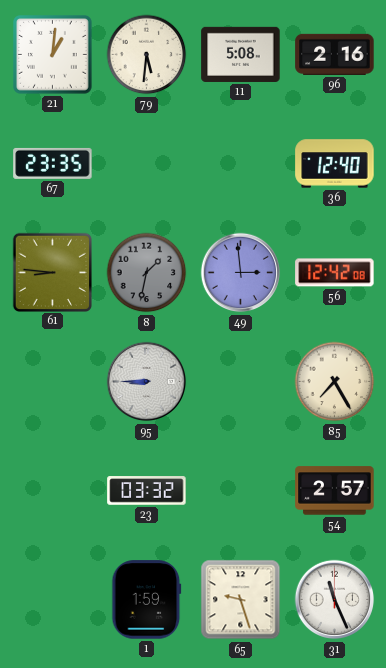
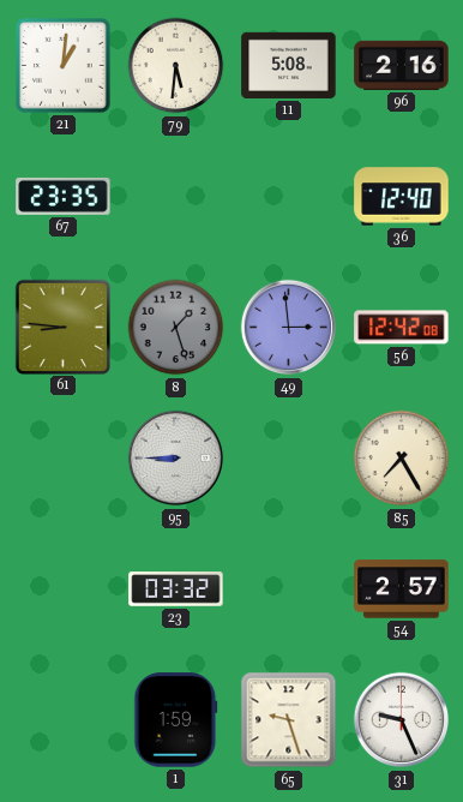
8: 1:32 -> 1:27
31: 11:26 -> 9:26
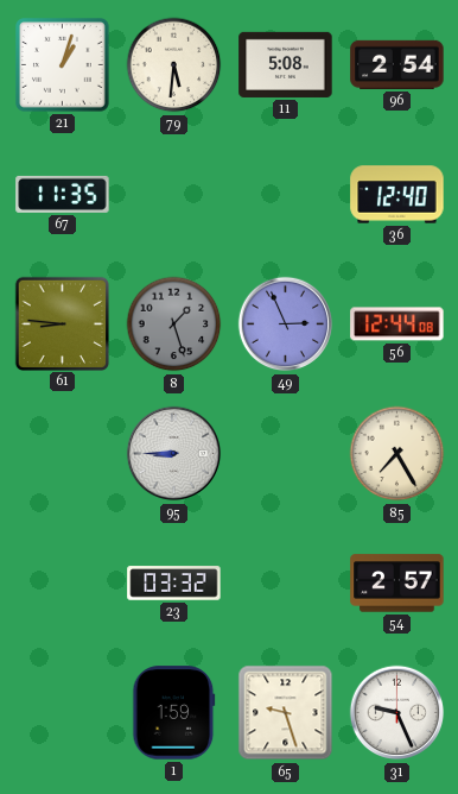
21: 1:01 -> 1:03
96: 2:16 -> 2:54
67: 23:35 -> 11:35
49: 2:59 -> 2:56
56: 12:42 -> 12:44
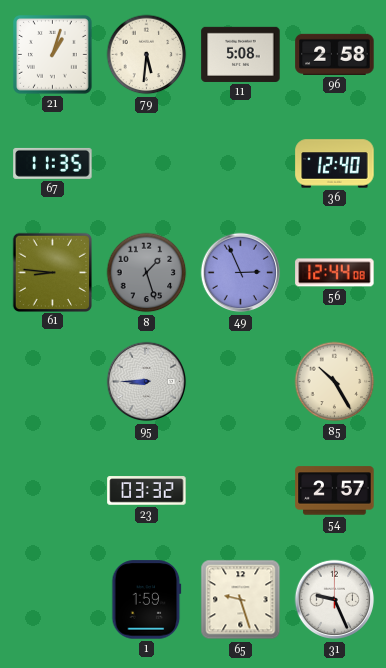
96: 2:54 -> 2:58
85: 7:25 -> 10:25
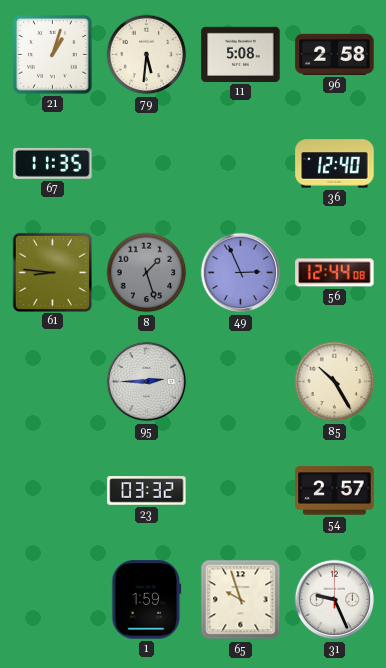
95: 8:45 -> 2:45
65: 9:27 -> 9:57
